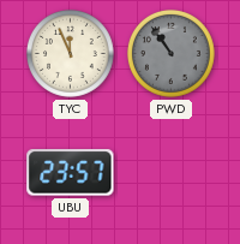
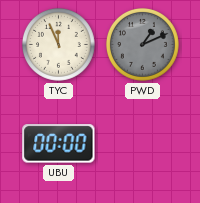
PWD: 10:54 -> 1:11
UBU: 23:57 -> 00:00
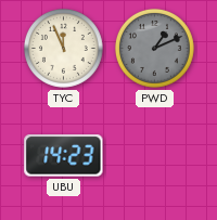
UBU: 00:00 -> 14:23
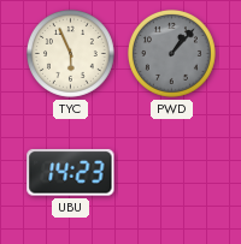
TYC: 11:56 -> 5:56
PWD: 1:11 -> 1:07
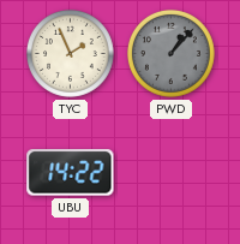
TYC: 5:56 -> 1:56
UBU: 14:23 -> 14:22
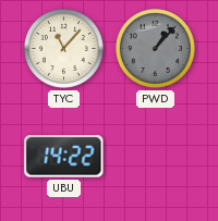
TYC: 1:56 -> 11:07
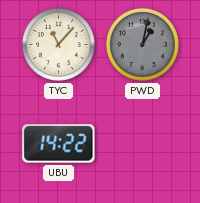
PWD: 1:07 -> 1:02
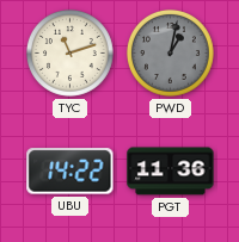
TYC: 11:07 -> 11:12
PGT: none -> 11:36
